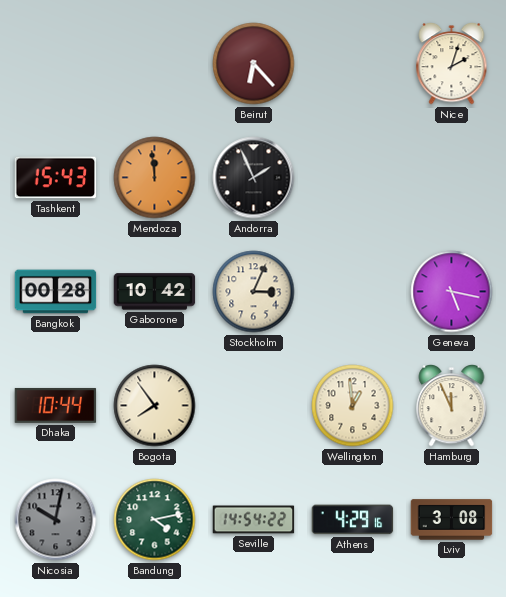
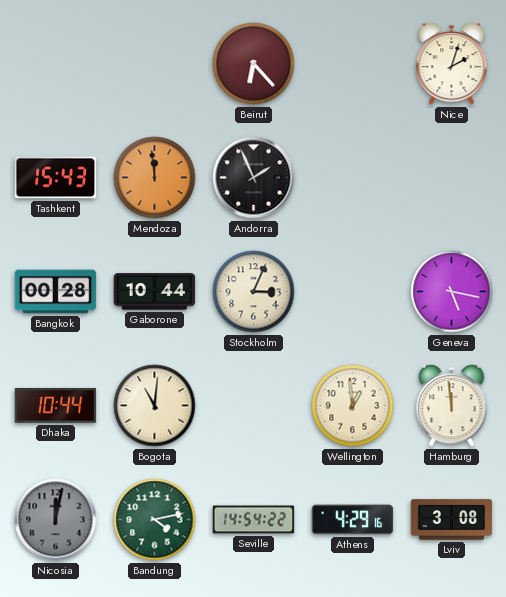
Gaborone: 10:42 -> 10:44
Bogota: 7:54 -> 11:01
Hamburg: 11:56 -> 11:59
Nicosia: 10:02 -> 12:02
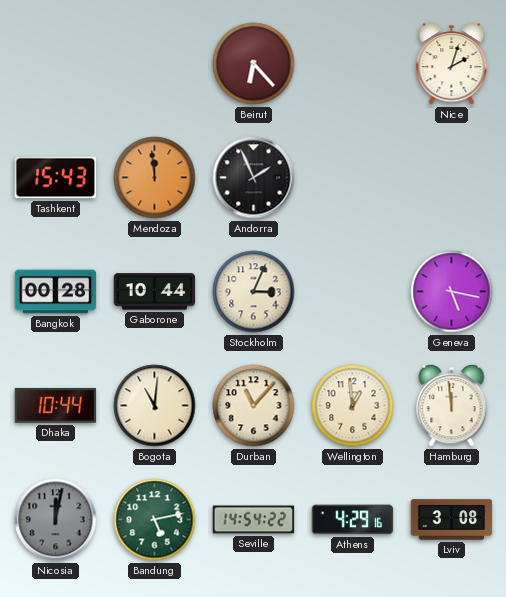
Durban: none -> 11:07
Bandung: 4:13 -> 5:13
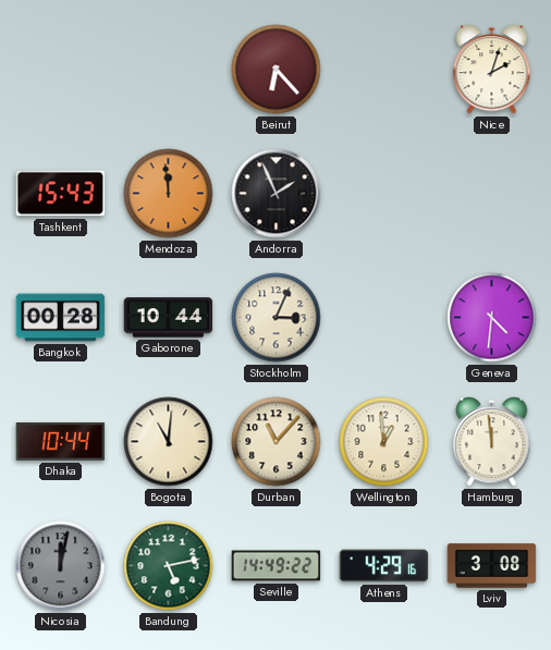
Geneva: 5:17 -> 4:31
Seville: 14:54 -> 14:49
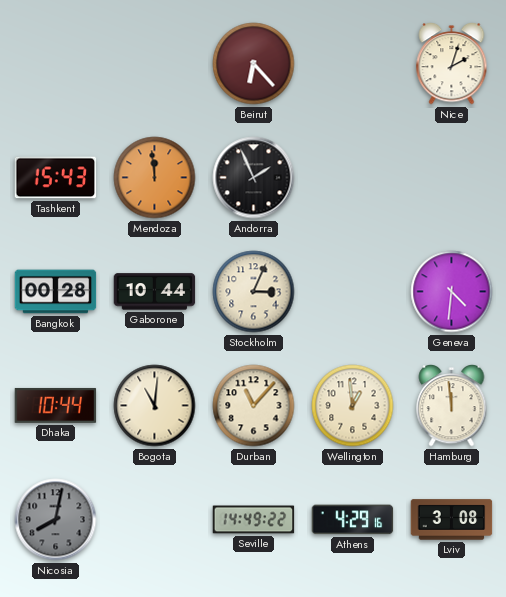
Nicosia: 12:02 -> 8:02
Bandung: 5:13 -> none
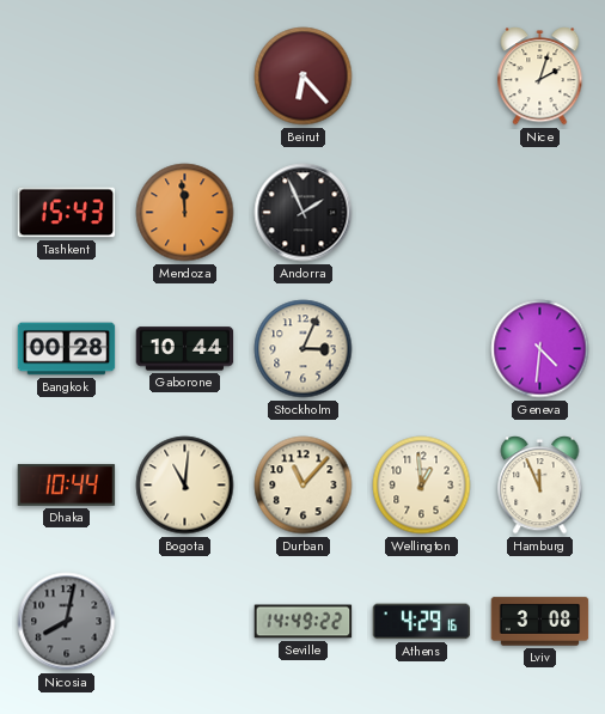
Hamburg: 11:59 -> 11:56
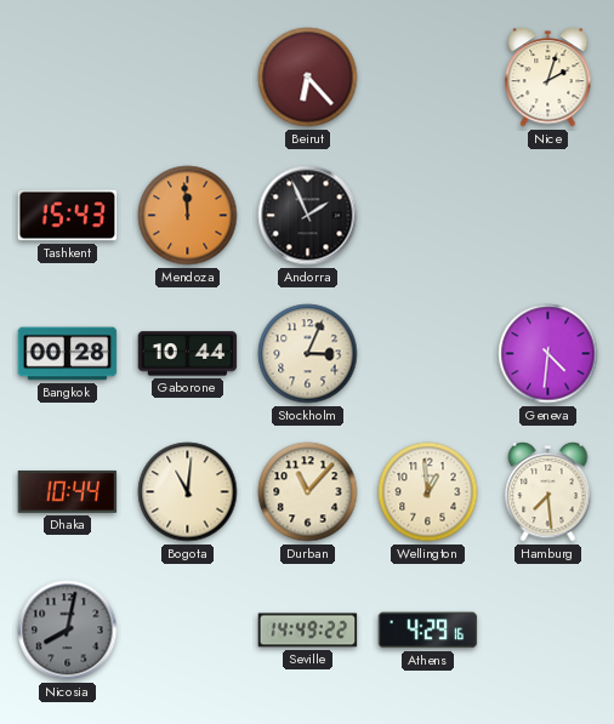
Hamburg: 11:56 -> 7:29
Lviv: 3:08 -> none
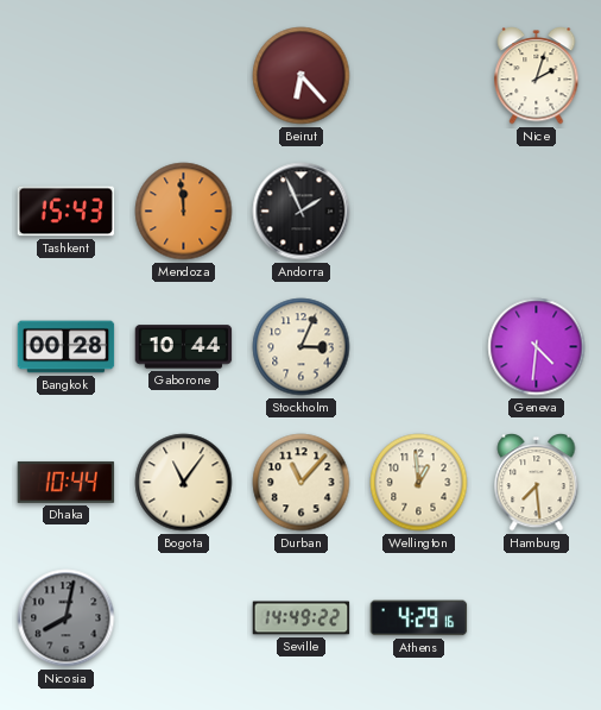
Bogota: 11:01 -> 11:06
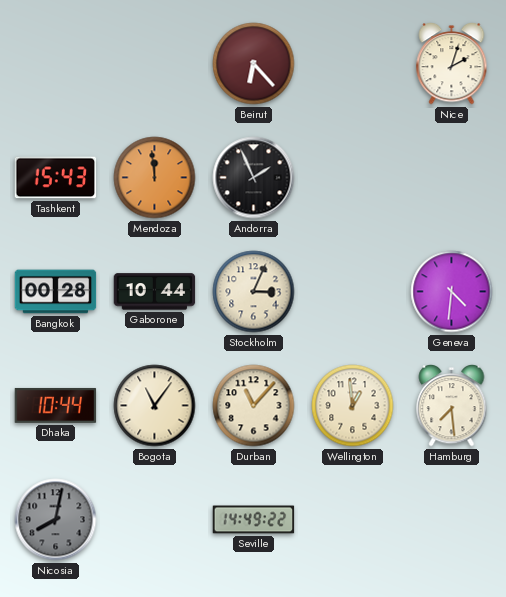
Athens: 4:29 -> none
